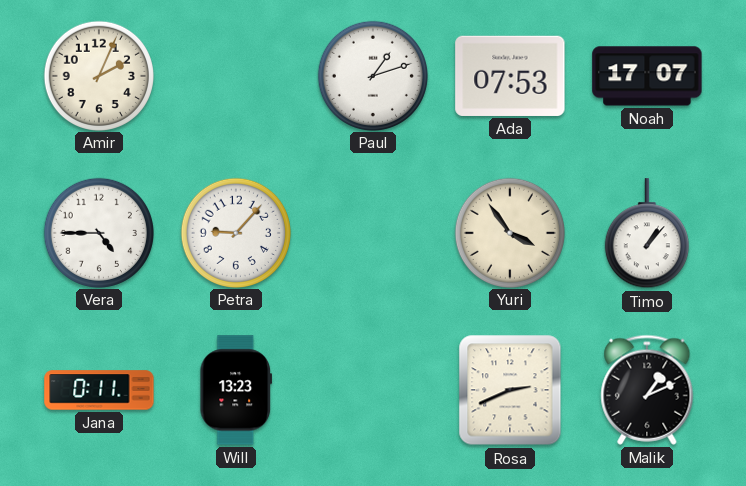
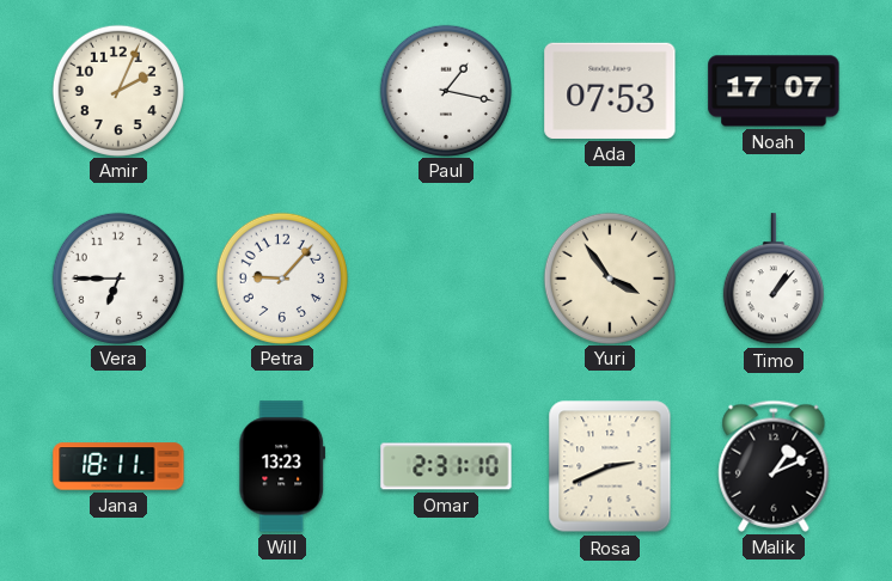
Paul: 1:12 -> 1:17
Vera: 4:45 -> 6:45
Jana: 0:11 -> 18:11
Omar: none -> 2:31
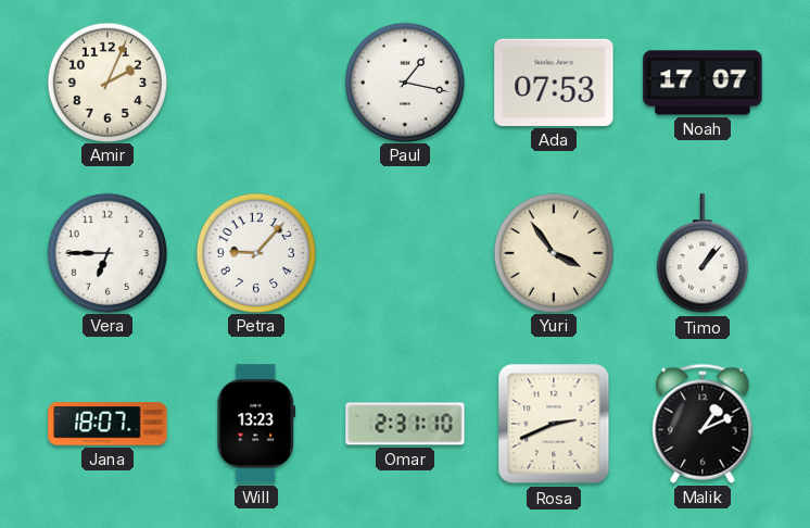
Jana: 18:11 -> 18:07
